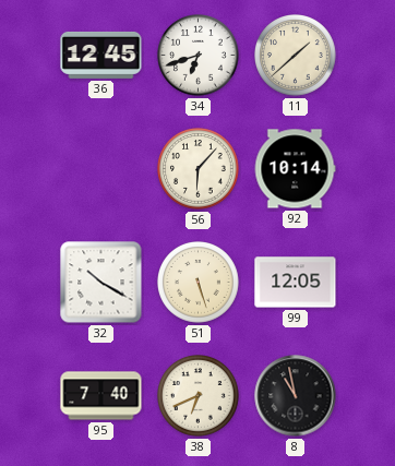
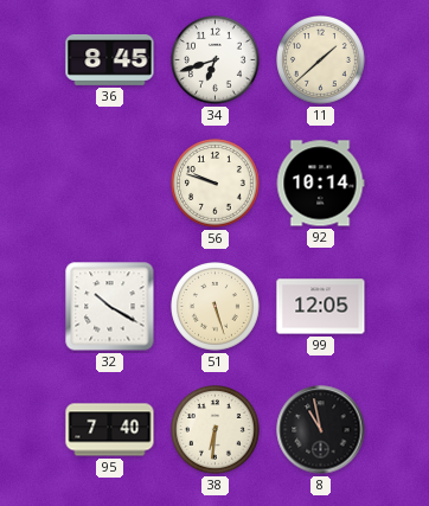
36: 12:45 -> 8:45
56: 6:07 -> 9:48
38: 6:41 -> 6:31
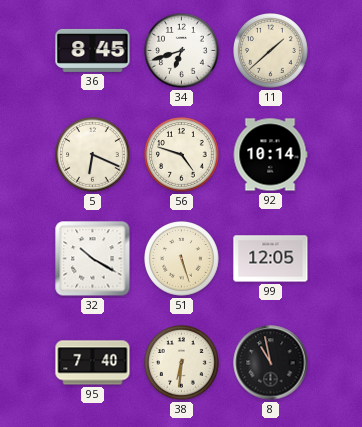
5: none -> 6:19
56: 9:48 -> 4:48
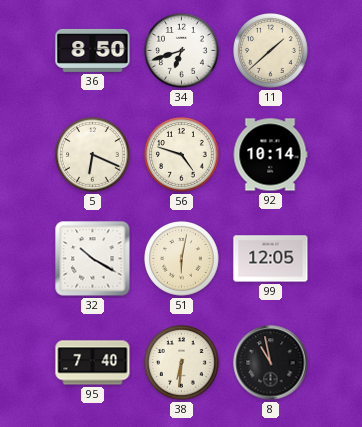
36: 8:45 -> 8:50
51: 5:27 -> 6:02
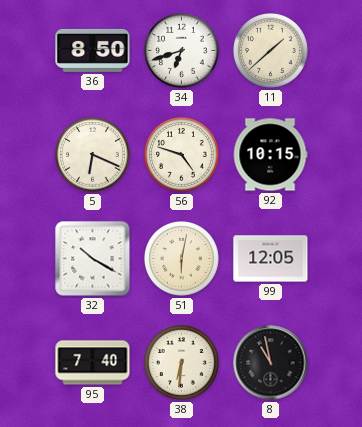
92: 10:14 -> 10:15
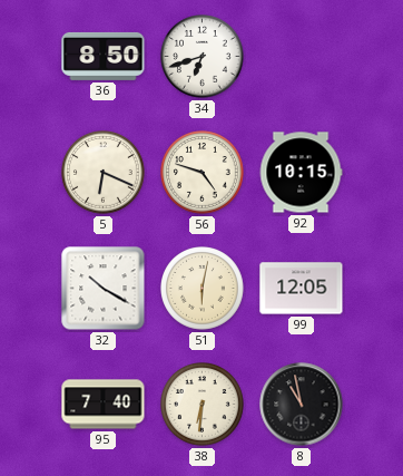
11: 1:38 -> none
